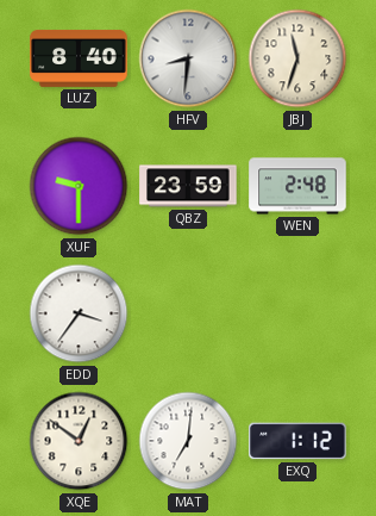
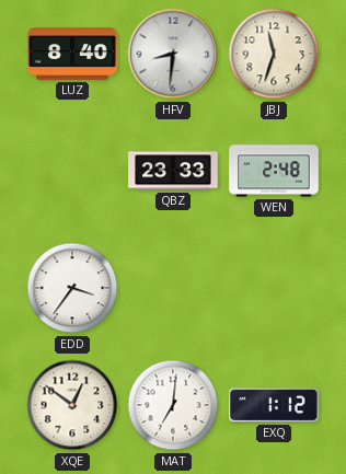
XUF: 9:30 -> none
QBZ: 23:59 -> 23:33
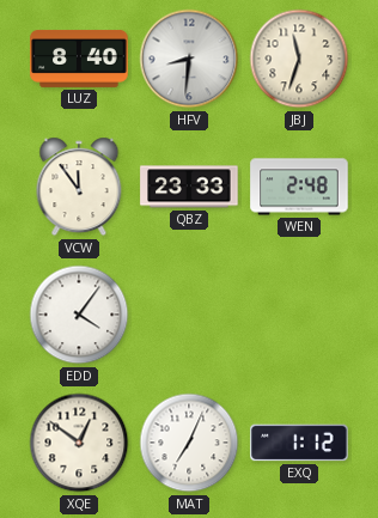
VCW: none -> 11:54
EDD: 3:36 -> 4:06
MAT: 7:01 -> 7:04
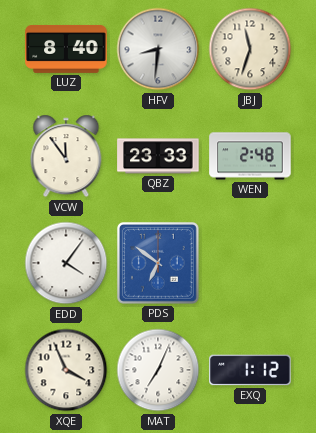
PDS: none -> 6:51
XQE: 12:51 -> 3:56
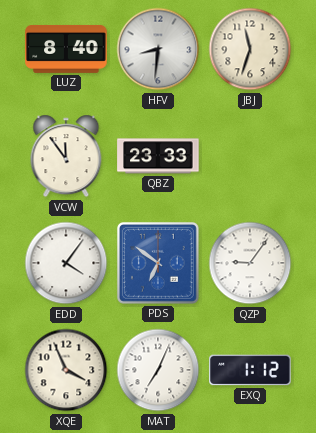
WEN: 2:48 -> none
QZP: none -> 9:06
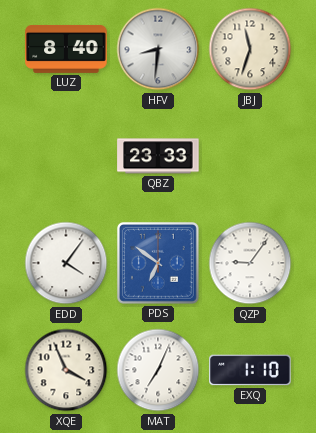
VCW: 11:54 -> none
EXQ: 1:12 -> 1:10
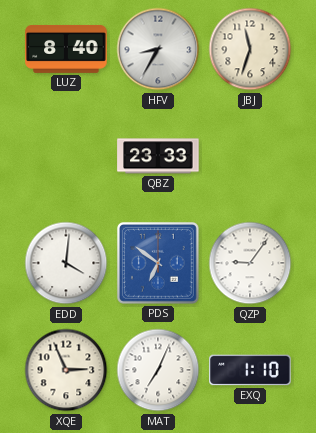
HFV: 8:31 -> 8:35
EDD: 4:06 -> 4:01
XQE: 3:56 -> 2:56
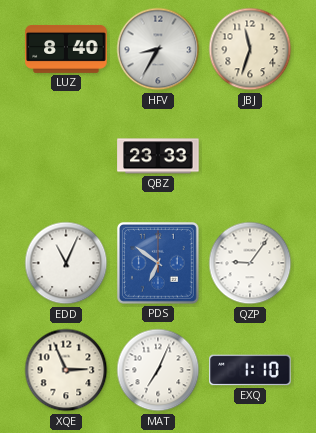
EDD: 4:01 -> 11:04
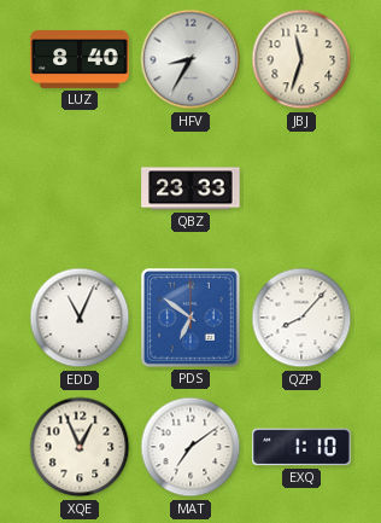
QZP: 9:06 -> 8:07
XQE: 2:56 -> 12:56
MAT: 7:04 -> 7:09
